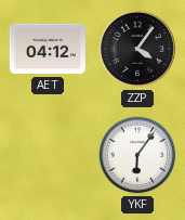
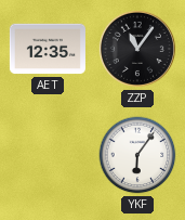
AET: 04:12 -> 12:35
ZZP: 4:06 -> 11:06
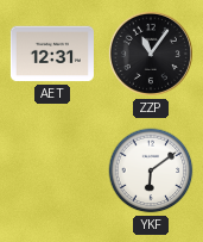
AET: 12:35 -> 12:31
YKF: 6:06 -> 6:09
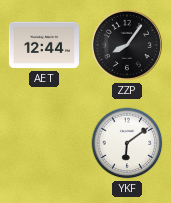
AET: 12:31 -> 12:44
ZZP: 11:06 -> 8:06
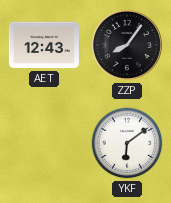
AET: 12:44 -> 12:43
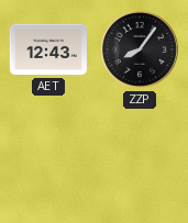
YKF: 6:09 -> none
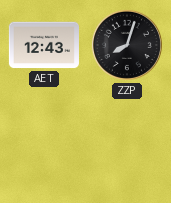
ZZP: 8:06 -> 8:03
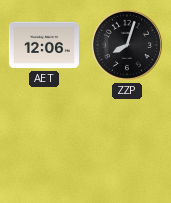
AET: 12:43 -> 12:06
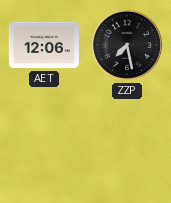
ZZP: 8:03 -> 7:28
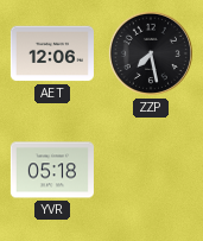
YVR: none -> 05:18
